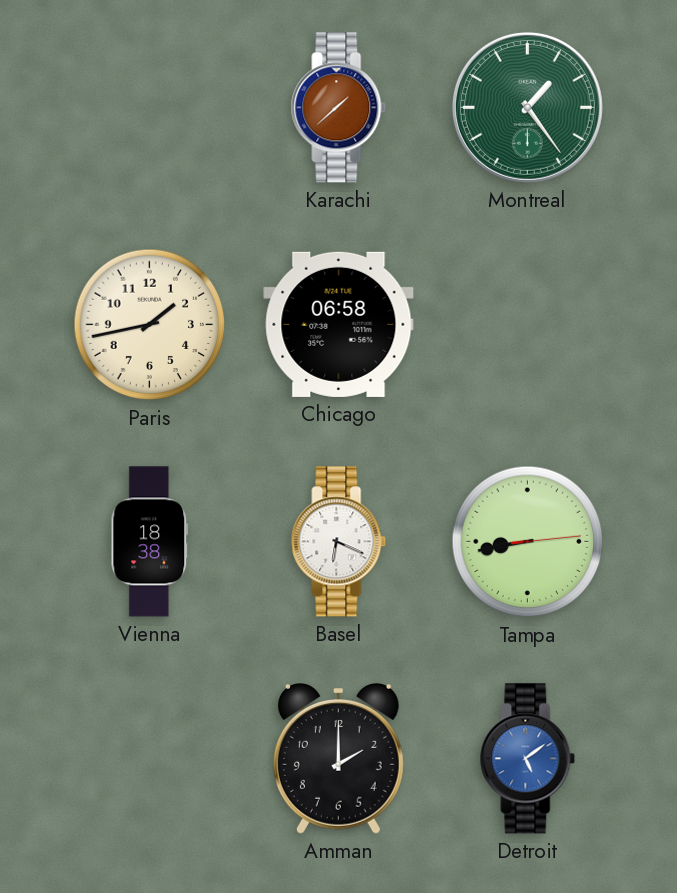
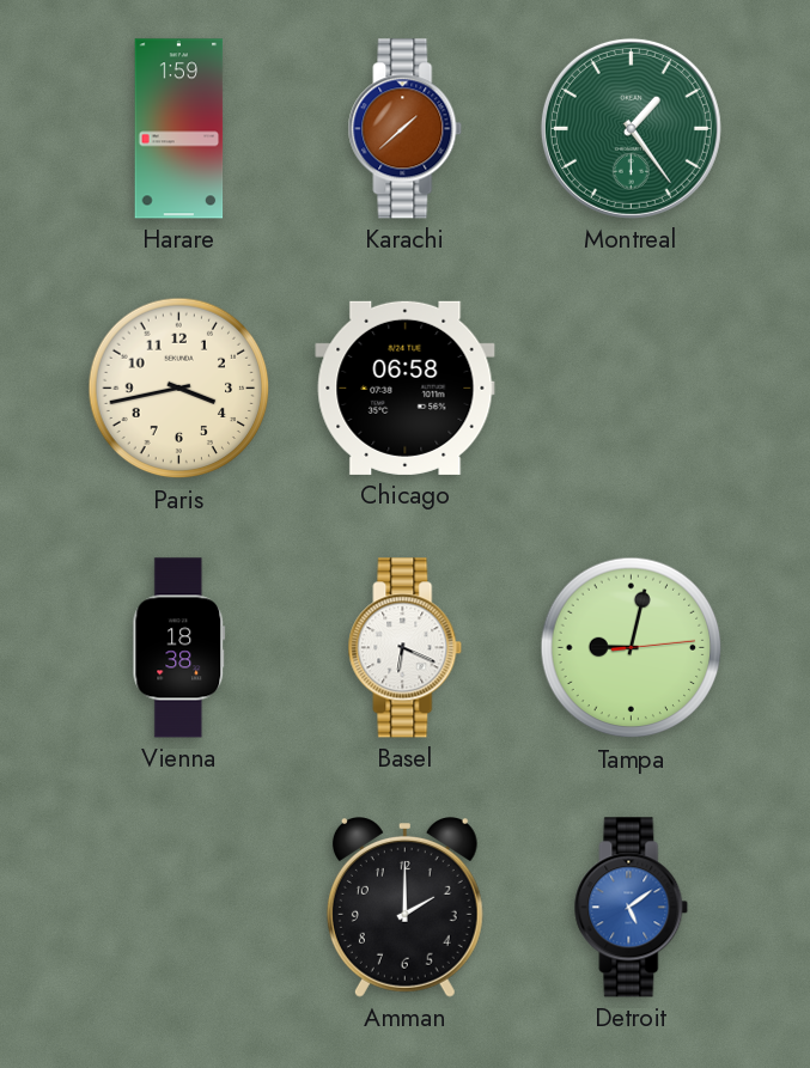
Harare: none -> 1:59
Paris: 1:43 -> 3:43
Tampa: 8:43 -> 9:02
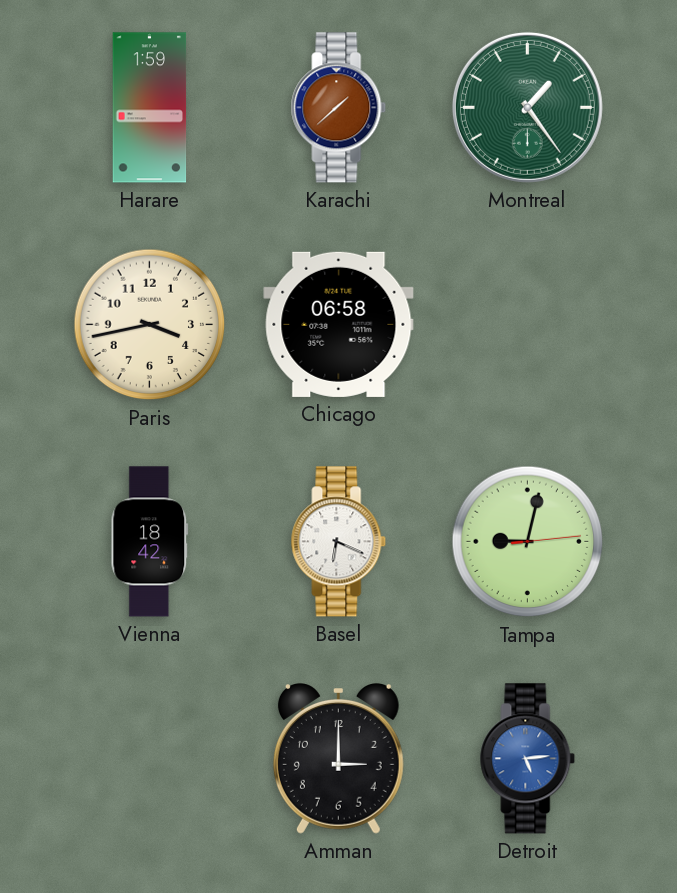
Vienna: 18:38 -> 18:42
Amman: 2:00 -> 3:00
Detroit: 5:09 -> 5:14
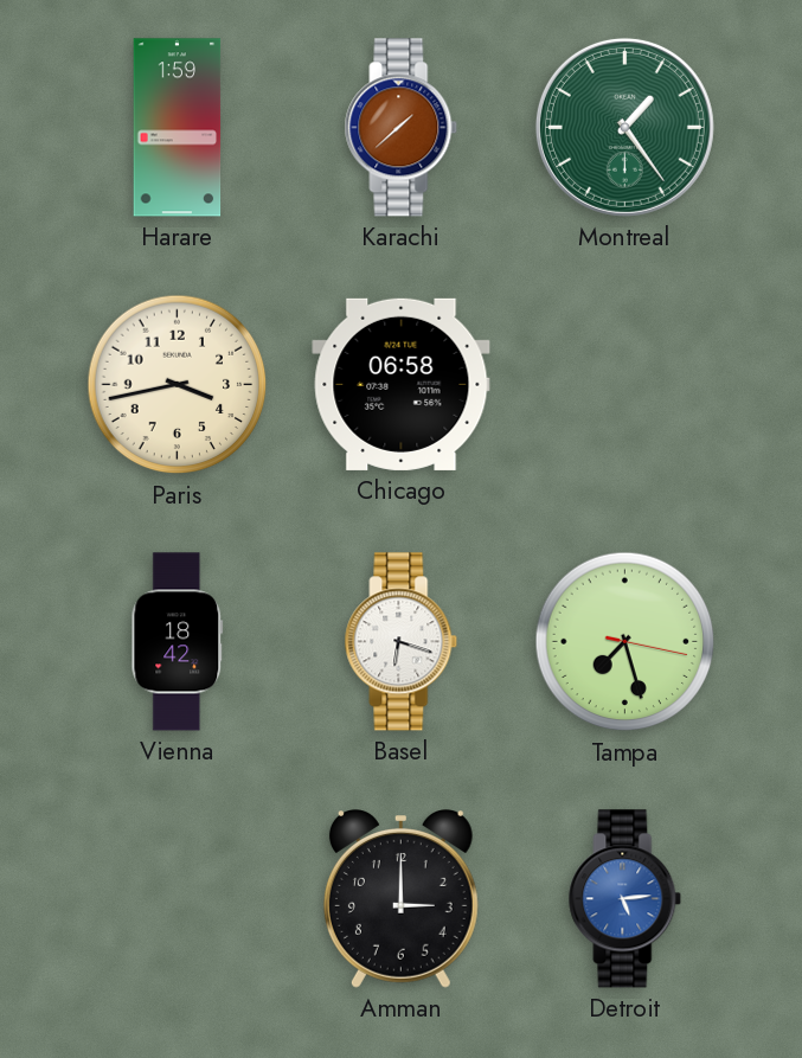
Basel: 6:19 -> 6:18
Tampa: 9:02 -> 7:27
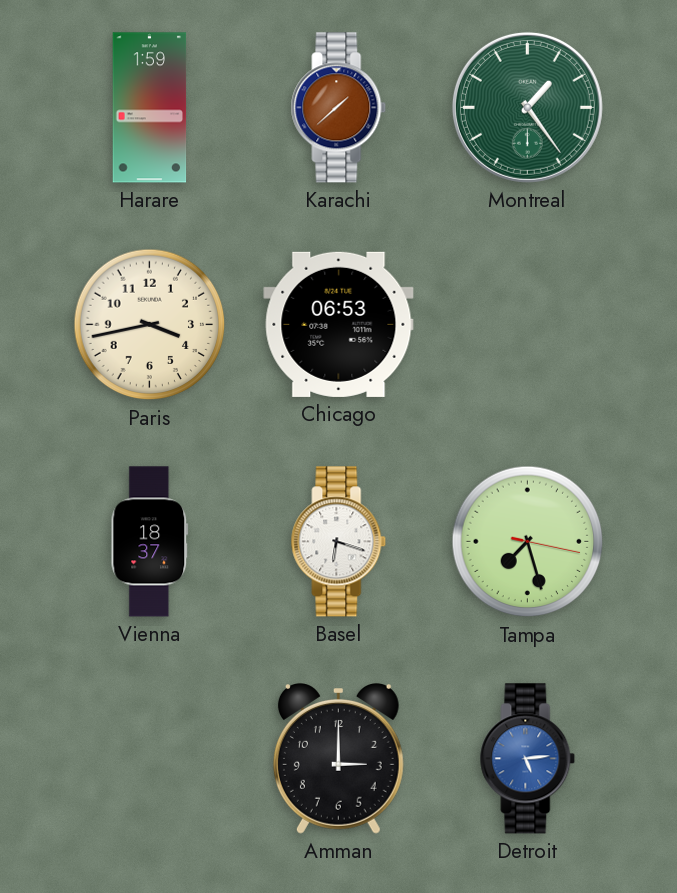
Chicago: 06:58 -> 06:53
Vienna: 18:42 -> 18:37
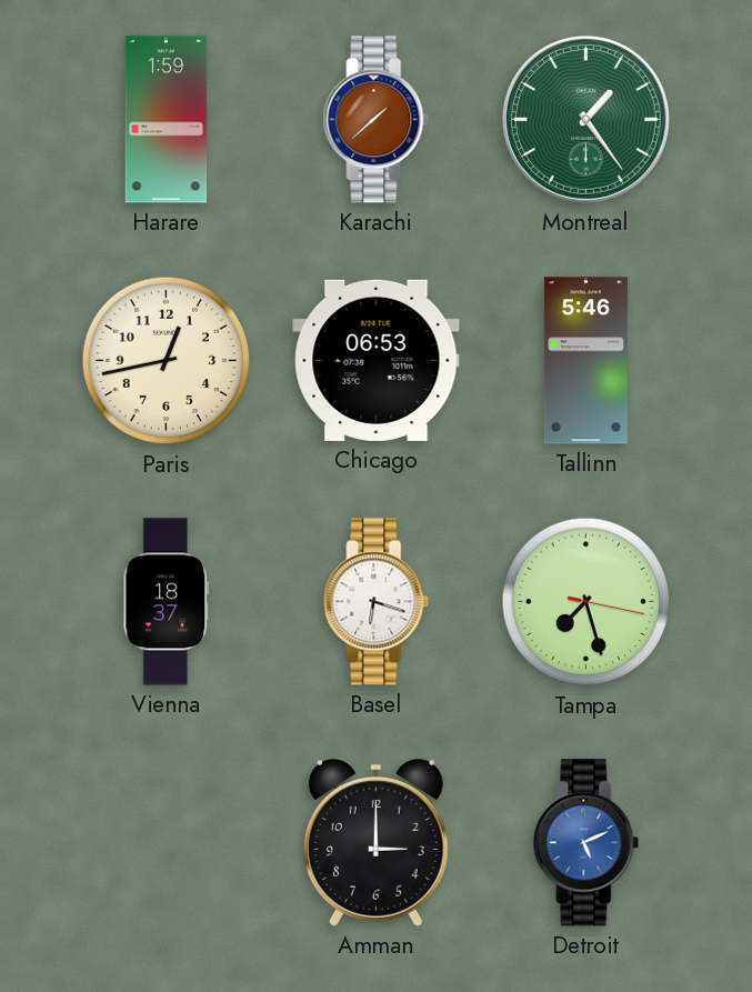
Paris: 3:43 -> 12:43
Tallinn: none -> 5:46
Detroit: 5:14 -> 5:11
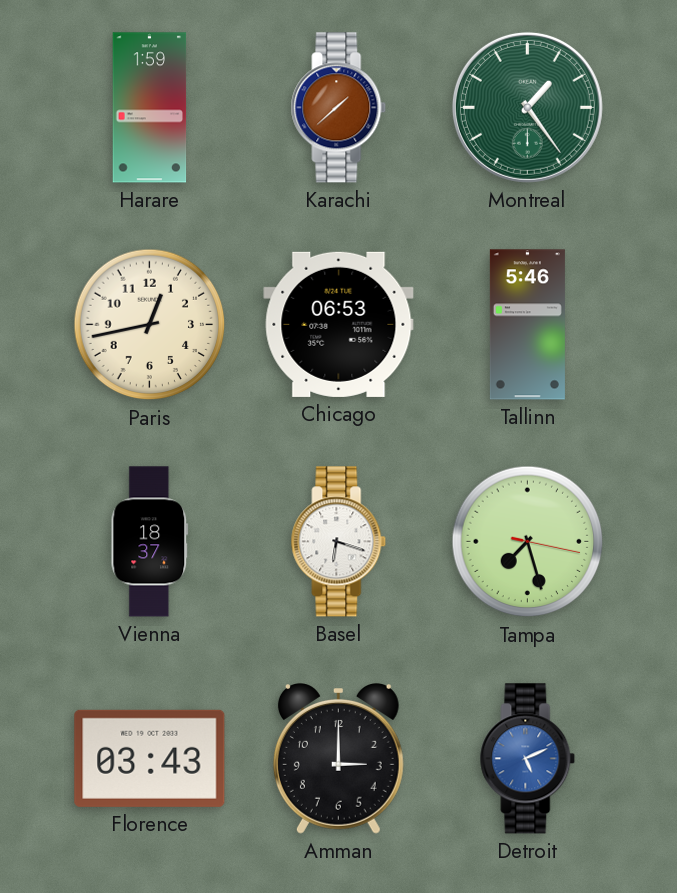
Florence: none -> 03:43
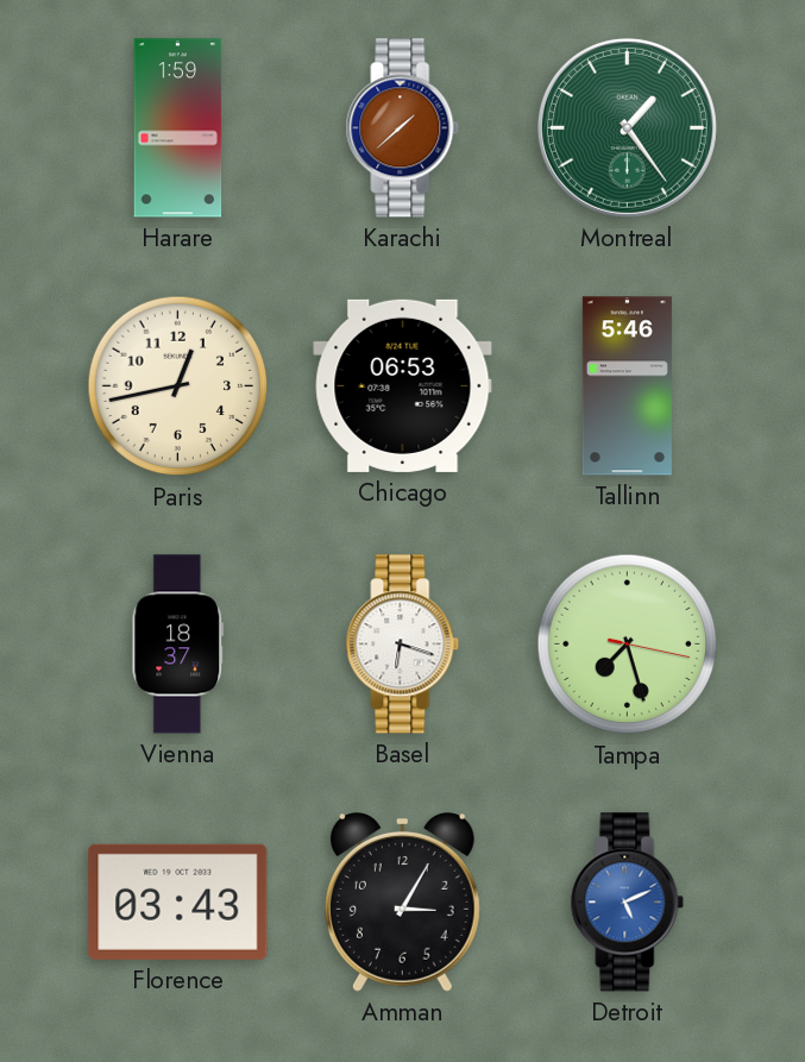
Amman: 3:00 -> 3:05
